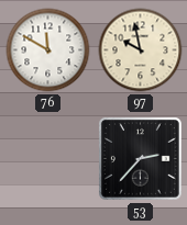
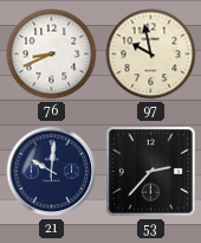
76: 11:50 -> 8:41
21: none -> 10:01
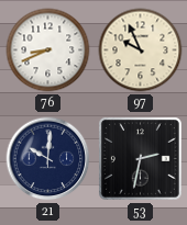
97: 9:58 -> 9:56
53: 2:37 -> 2:32
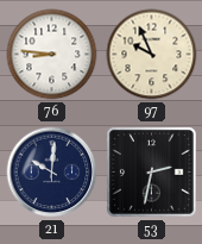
76: 8:41 -> 8:46
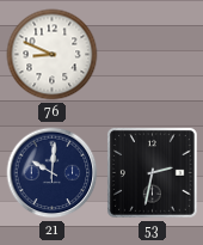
76: 8:46 -> 8:49
97: 9:56 -> none
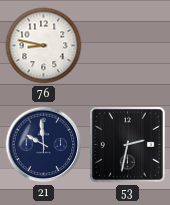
76: 8:49 -> 8:47
21: 10:01 -> 9:59
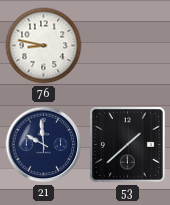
53: 2:32 -> 1:38
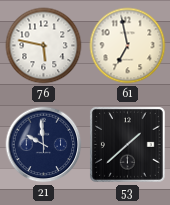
76: 8:47 -> 5:47
61: none -> 6:58
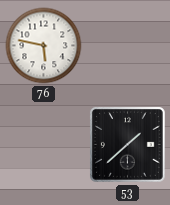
61: 6:58 -> none
21: 9:59 -> none
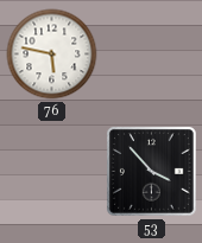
53: 1:38 -> 3:53
